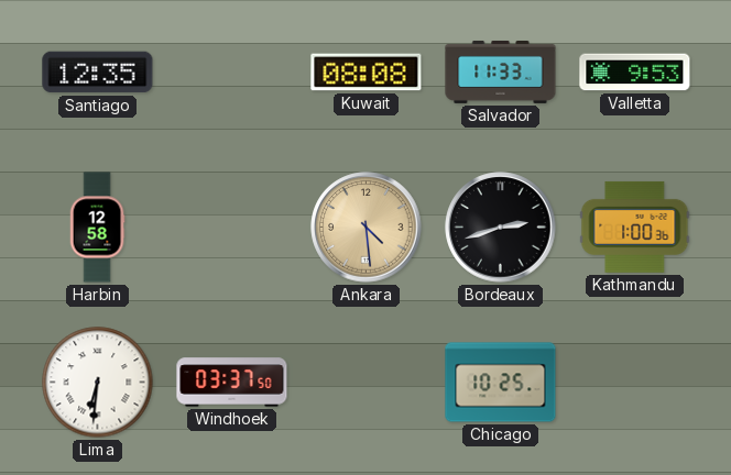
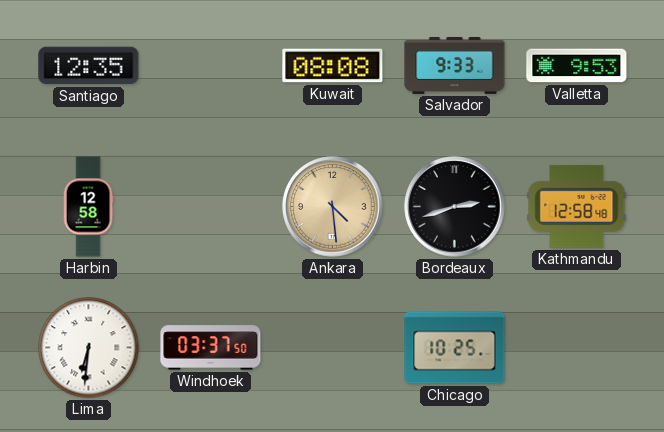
Salvador: 11:33 -> 9:33
Kathmandu: 1:00 -> 12:58
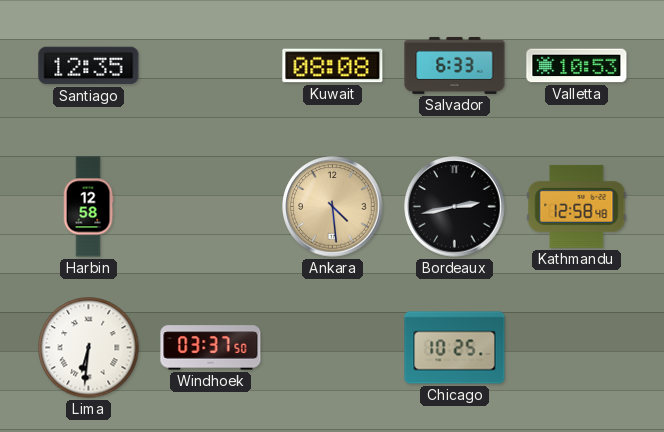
Salvador: 9:33 -> 6:33
Valletta: 9:53 -> 10:53
Bordeaux: 2:42 -> 2:43
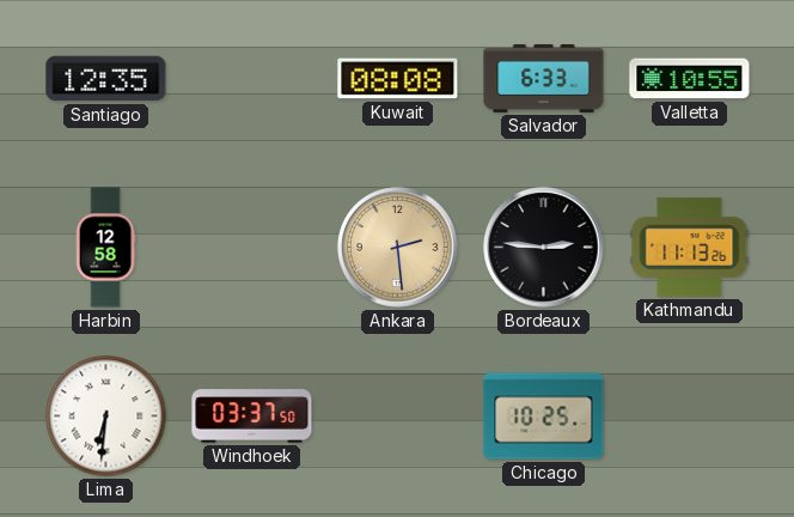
Valletta: 10:53 -> 10:55
Ankara: 4:29 -> 2:29
Bordeaux: 2:43 -> 2:46
Kathmandu: 12:58 -> 11:13
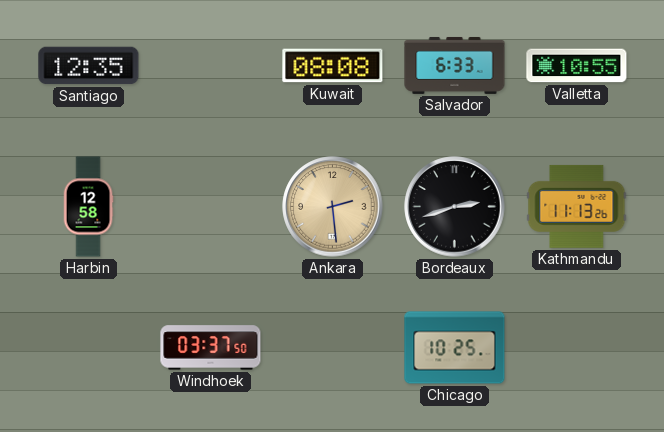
Bordeaux: 2:46 -> 2:42
Lima: 6:31 -> none
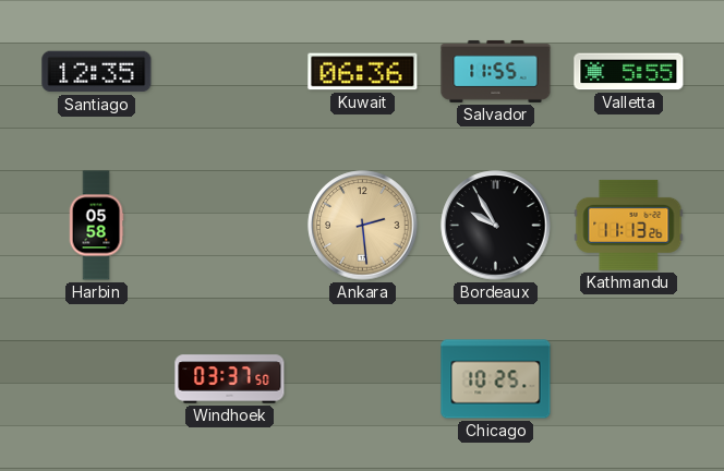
Kuwait: 08:08 -> 06:36
Salvador: 6:33 -> 11:55
Valletta: 10:55 -> 5:55
Harbin: 12:58 -> 05:58
Bordeaux: 2:42 -> 9:55
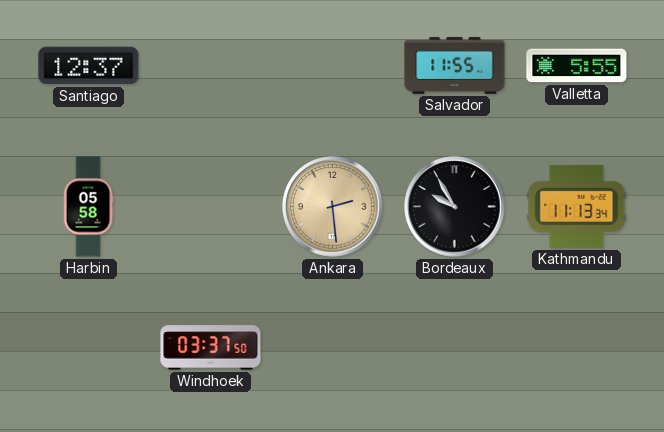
Santiago: 12:35 -> 12:37
Kuwait: 06:36 -> none
Kathmandu: 11:13:26 -> 11:13:34
Chicago: 10:25 -> none
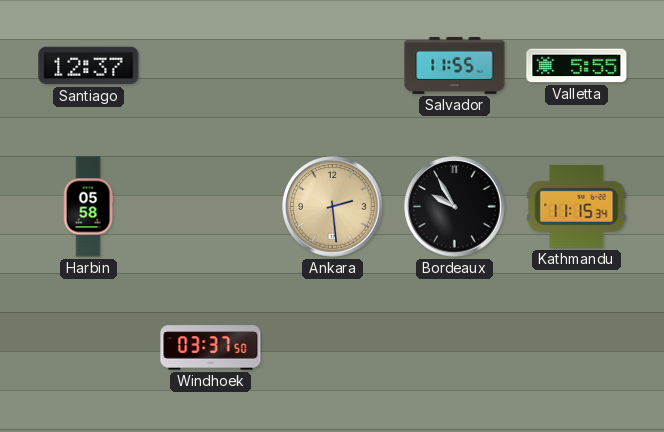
Kathmandu: 11:13 -> 11:15
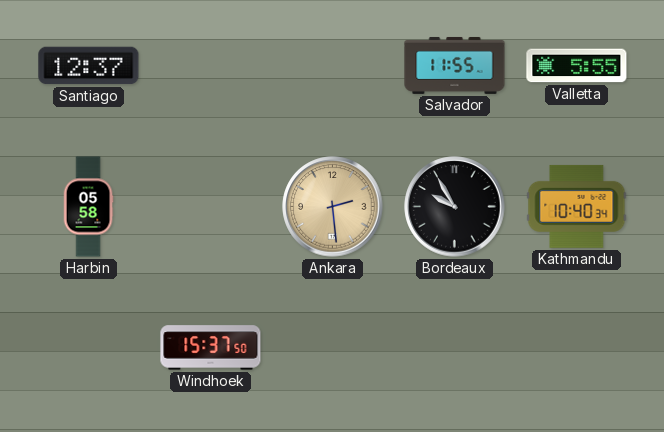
Kathmandu: 11:15 -> 10:40
Windhoek: 03:37 -> 15:37
